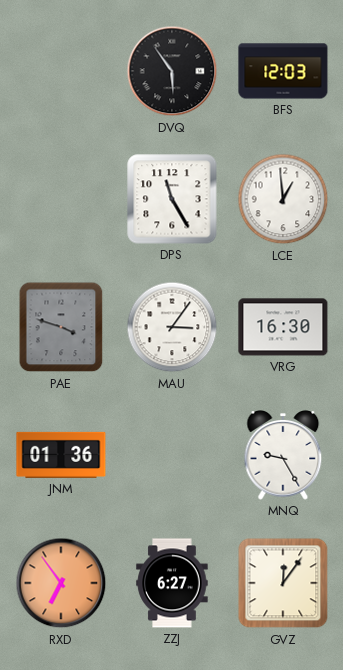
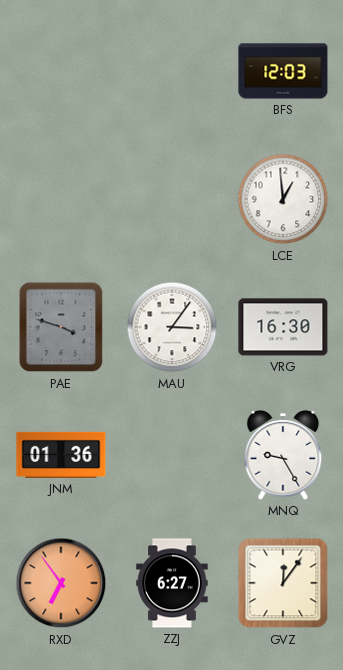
DVQ: 5:54 -> none
DPS: 11:25 -> none
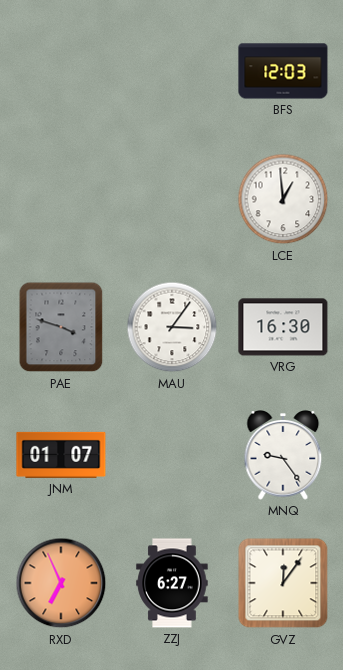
JNM: 01:36 -> 01:07
MNQ: 9:25 -> 9:24
RXD: 6:54 -> 6:56
